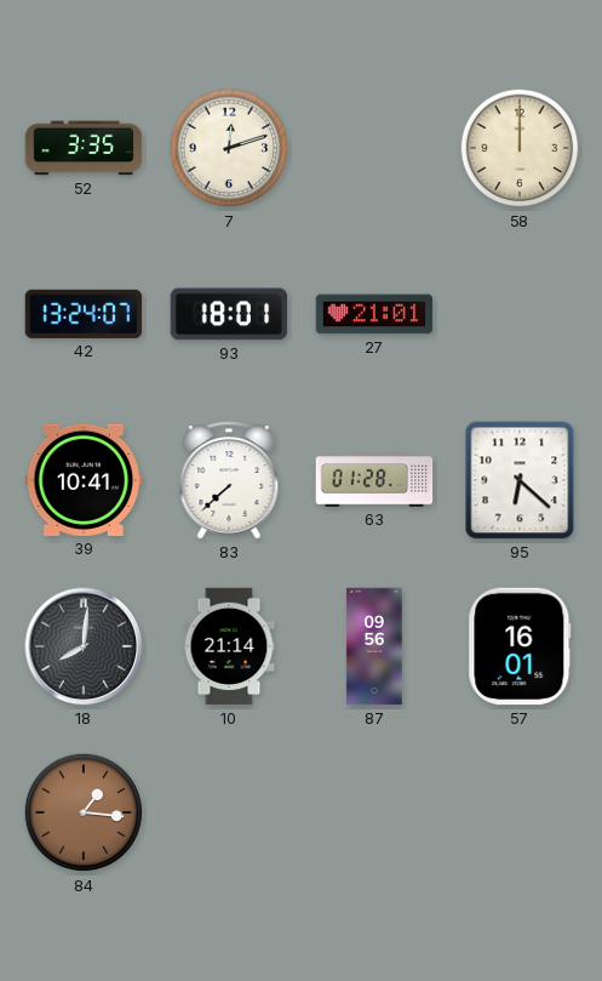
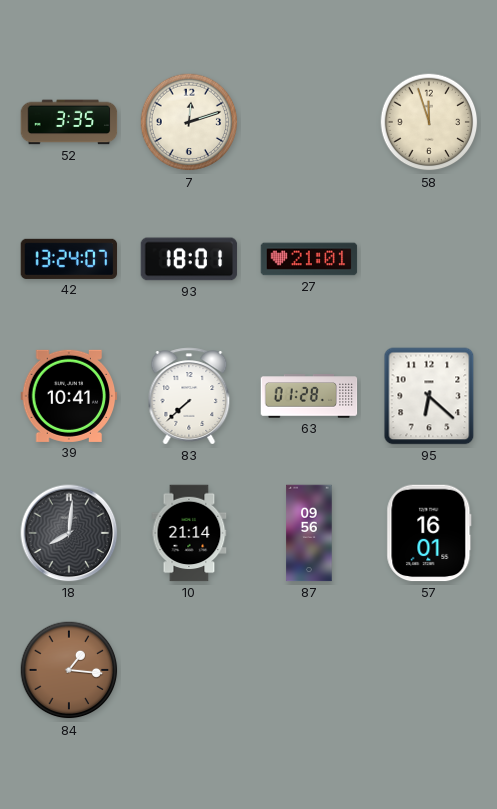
58: 12:00 -> 11:57
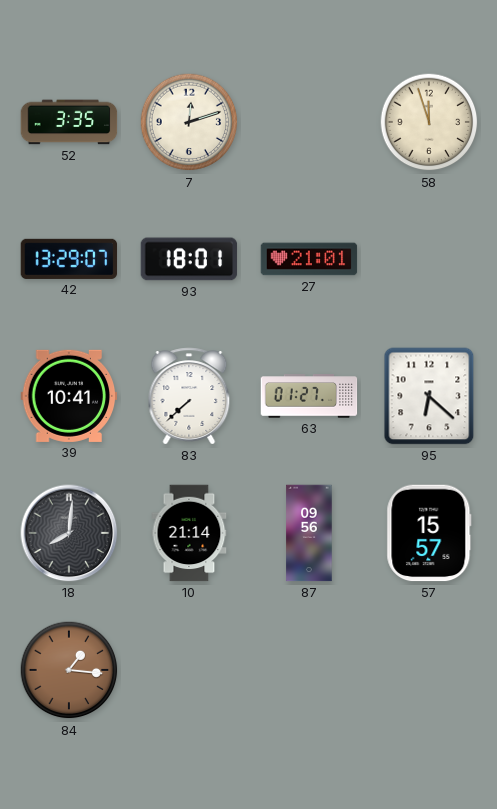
42: 13:24 -> 13:29
63: 01:28 -> 01:27
57: 16:01 -> 15:57
